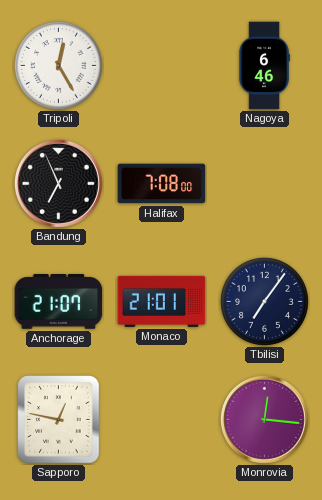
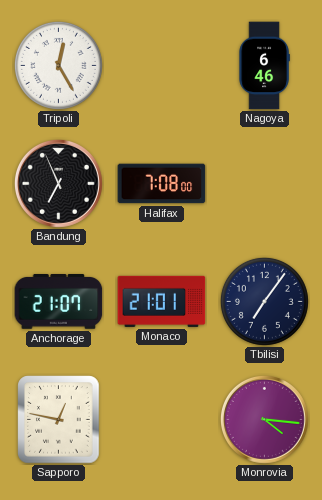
Monrovia: 12:16 -> 4:16
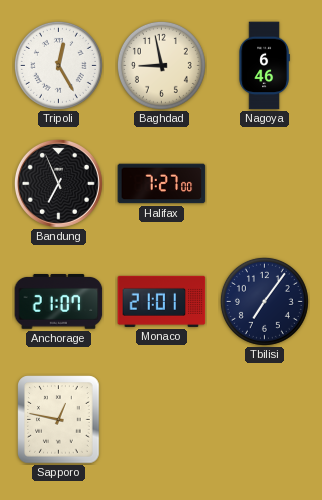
Baghdad: none -> 8:58
Halifax: 7:08 -> 7:27
Monrovia: 4:16 -> none
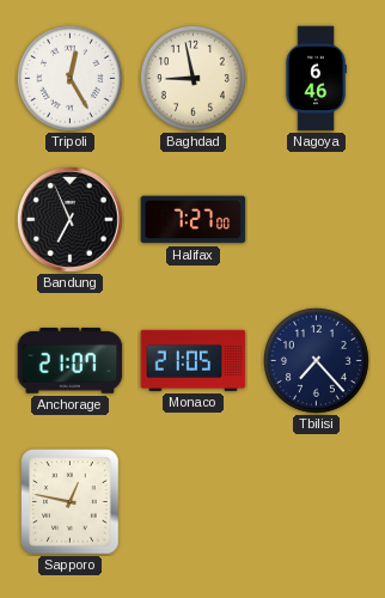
Monaco: 21:01 -> 21:05
Tbilisi: 7:06 -> 7:23
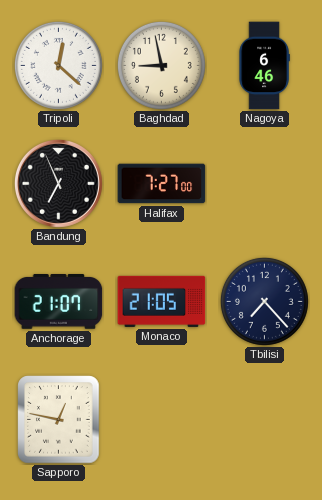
Tripoli: 12:25 -> 12:22
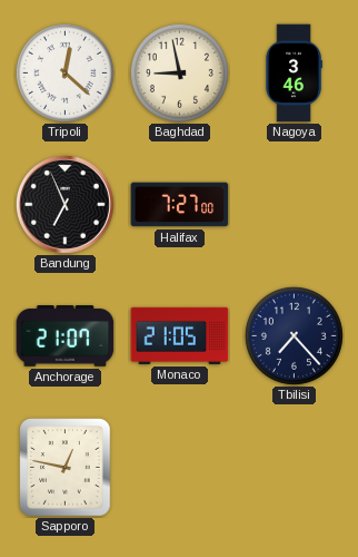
Nagoya: 6:46 -> 3:46
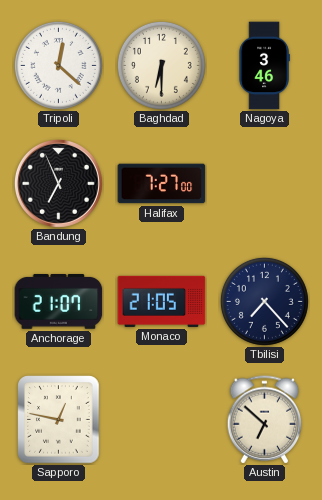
Baghdad: 8:58 -> 6:30
Austin: none -> 6:52
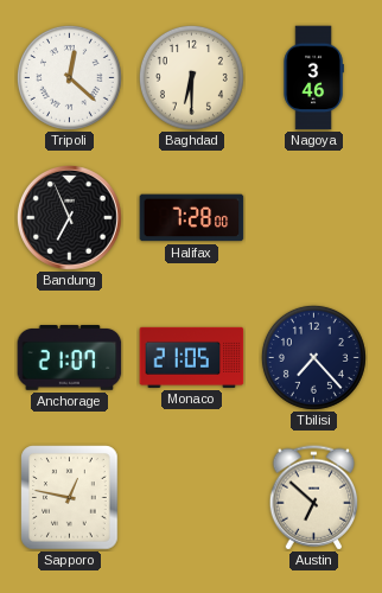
Halifax: 7:27 -> 7:28
